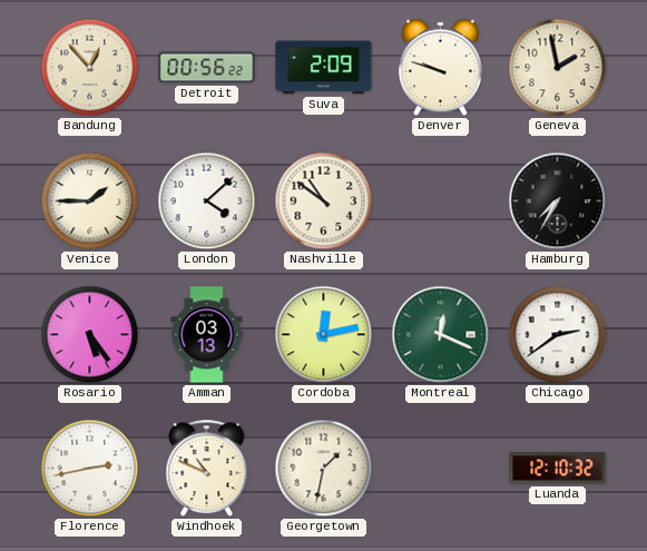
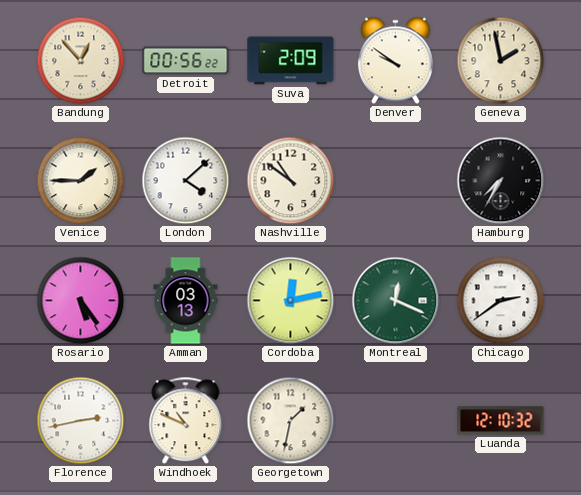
Denver: 9:48 -> 9:51
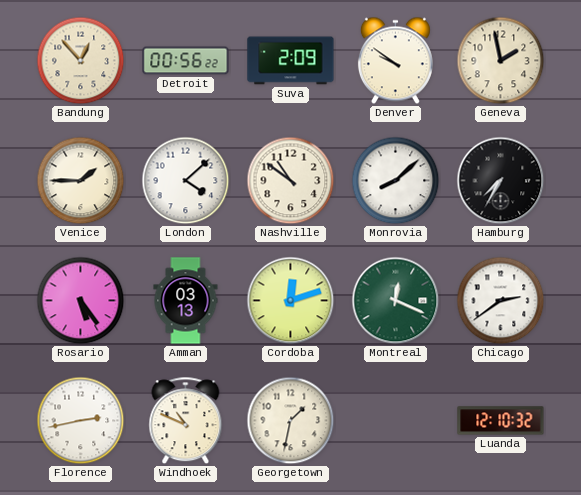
Monrovia: none -> 8:08
Cordoba: 12:13 -> 12:12
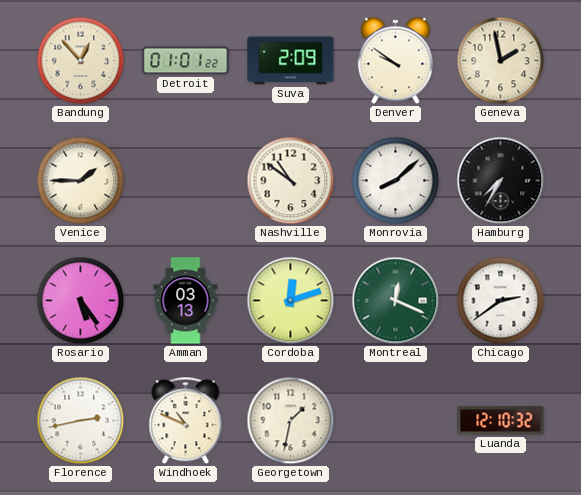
Detroit: 00:56 -> 01:01
London: 4:08 -> none
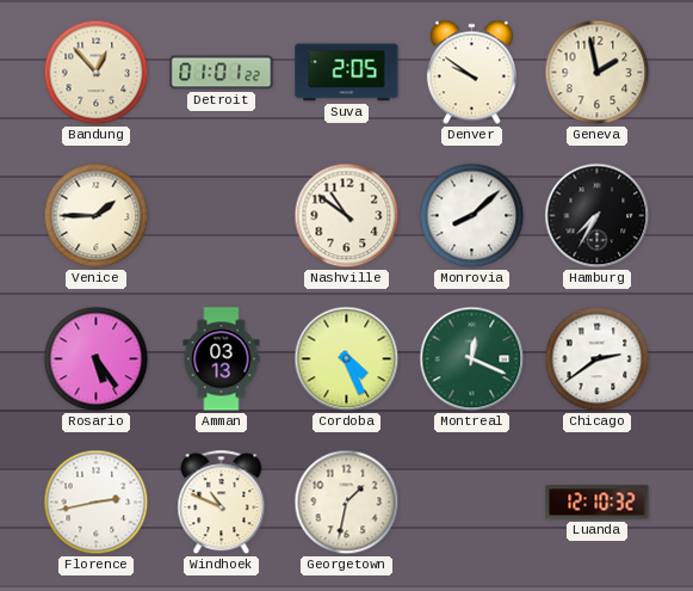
Suva: 2:09 -> 2:05
Cordoba: 12:12 -> 4:26
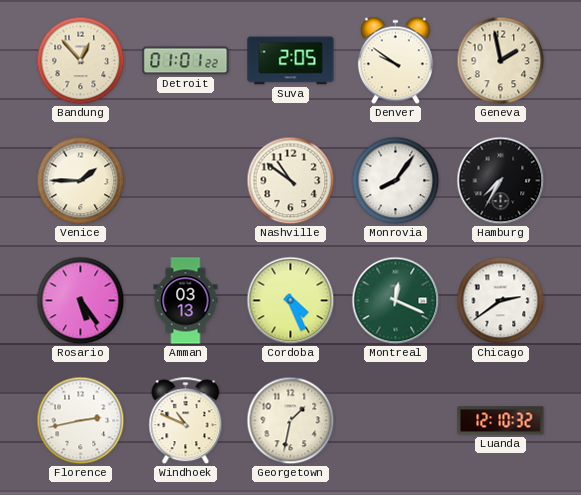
Monrovia: 8:08 -> 8:06
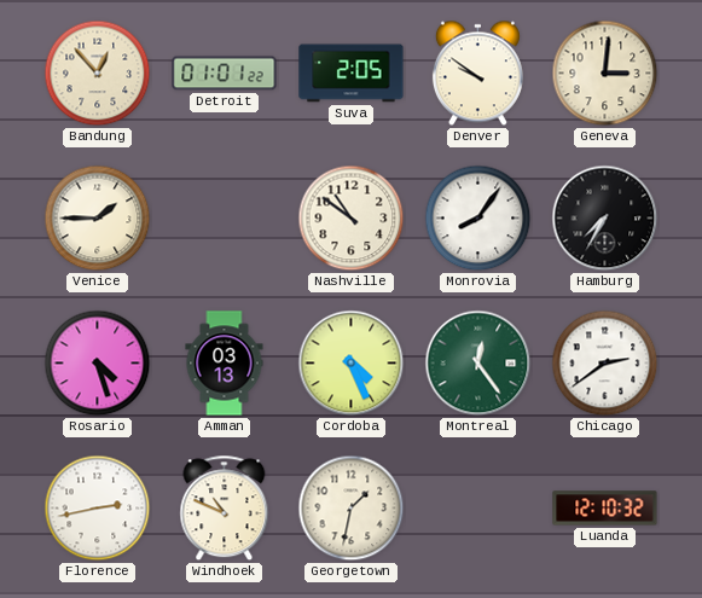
Geneva: 1:58 -> 3:01
Rosario: 5:24 -> 4:27
Montreal: 12:19 -> 12:24
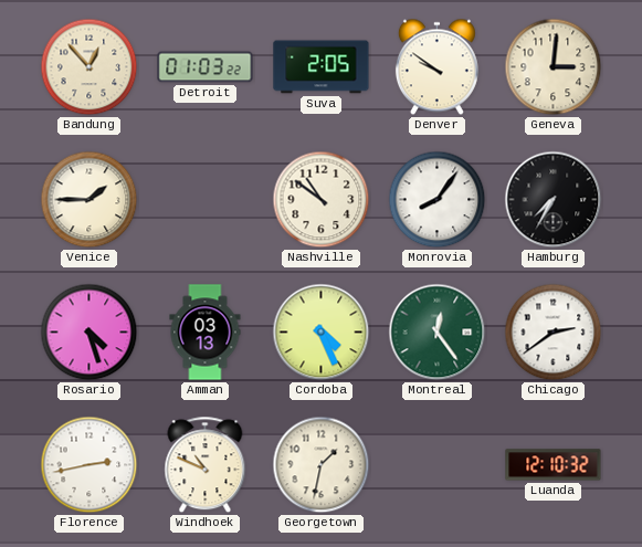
Detroit: 01:01 -> 01:03
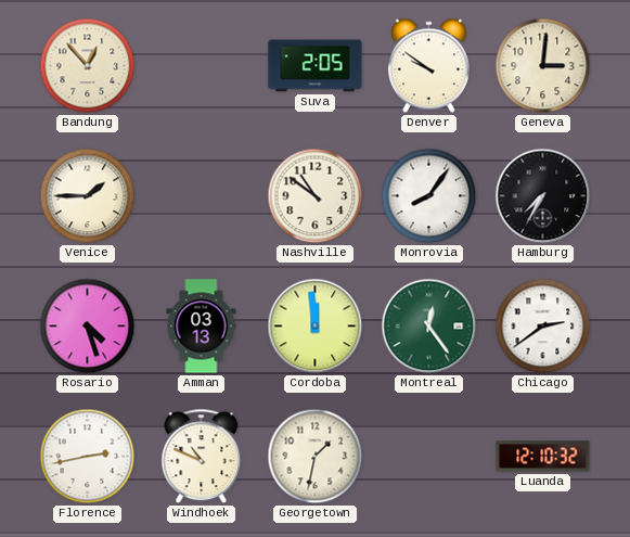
Detroit: 01:03 -> none
Cordoba: 4:26 -> 11:59
